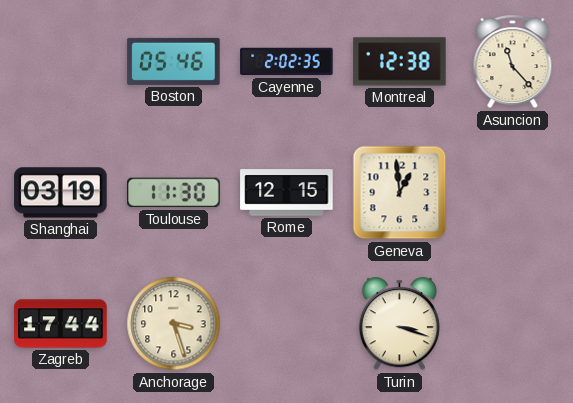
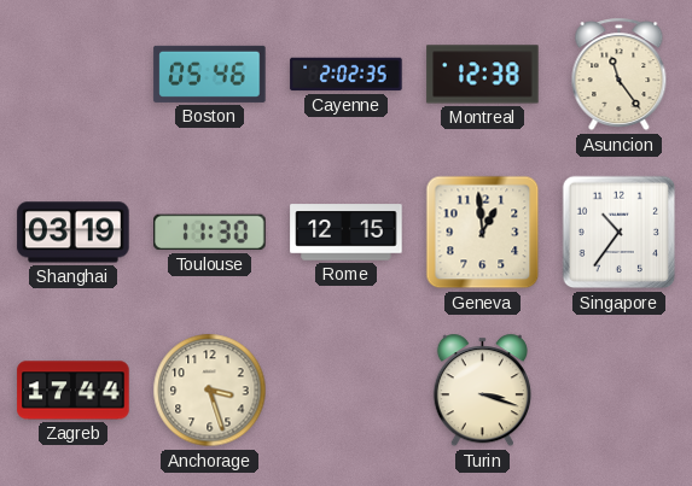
Asuncion: 11:23 -> 11:24
Singapore: none -> 10:36
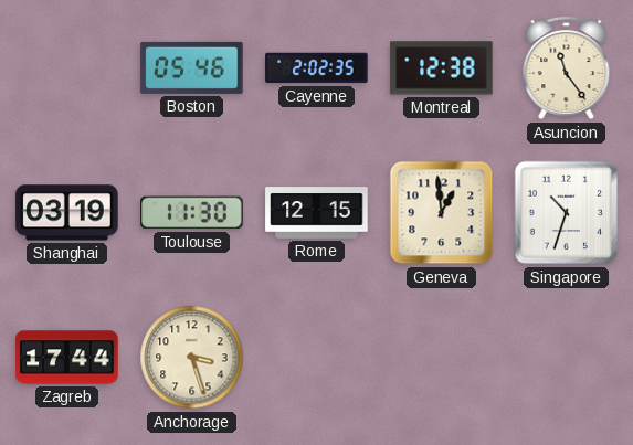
Singapore: 10:36 -> 10:33
Turin: 3:18 -> none
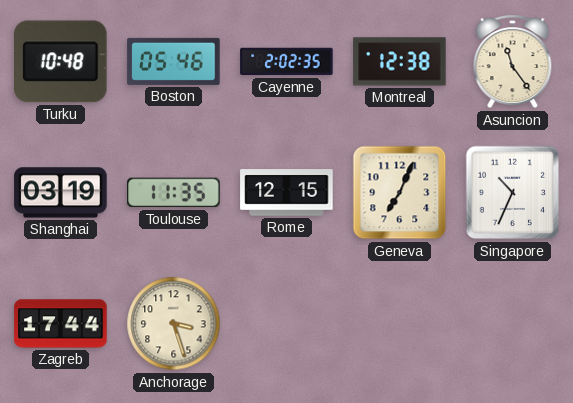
Turku: none -> 10:48
Toulouse: 11:30 -> 11:35
Geneva: 12:59 -> 7:04
Singapore: 10:33 -> 10:34
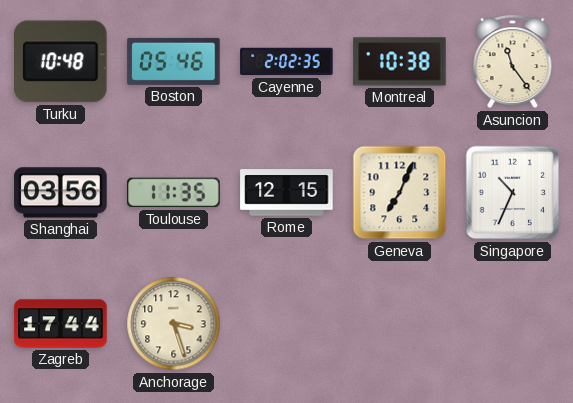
Montreal: 12:38 -> 10:38
Shanghai: 03:19 -> 03:56
